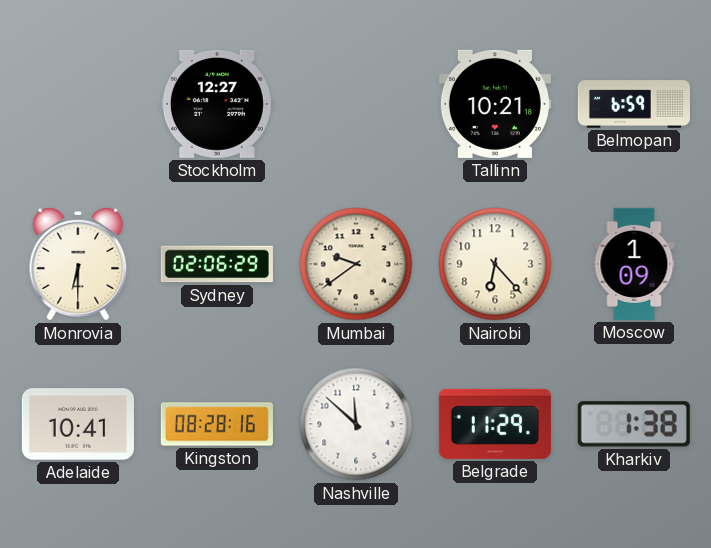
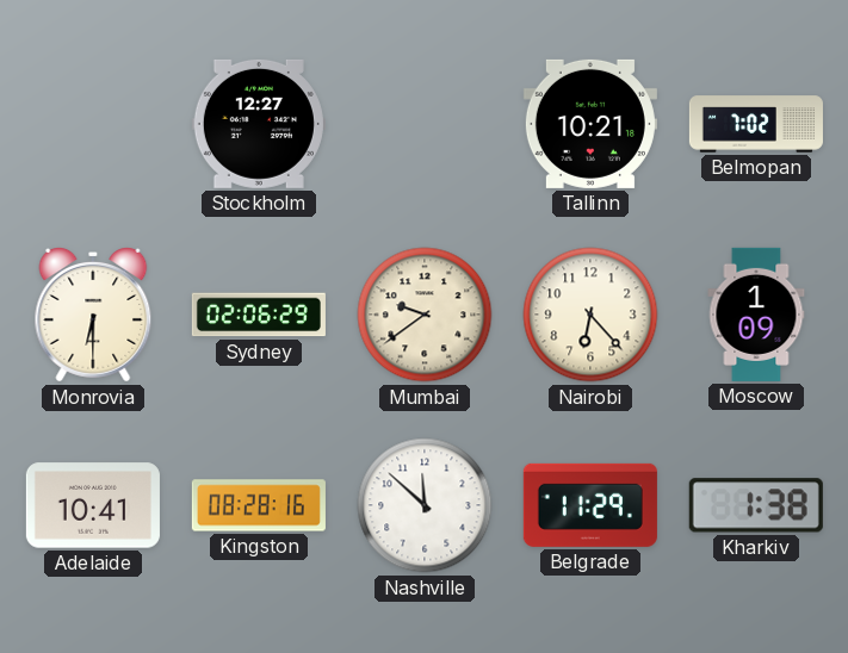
Belmopan: 6:59 -> 7:02
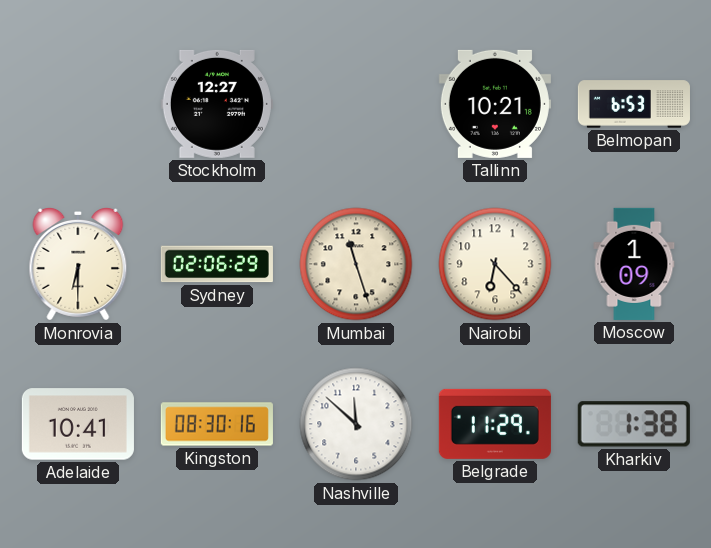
Belmopan: 7:02 -> 6:53
Mumbai: 9:39 -> 11:27
Kingston: 08:28 -> 08:30
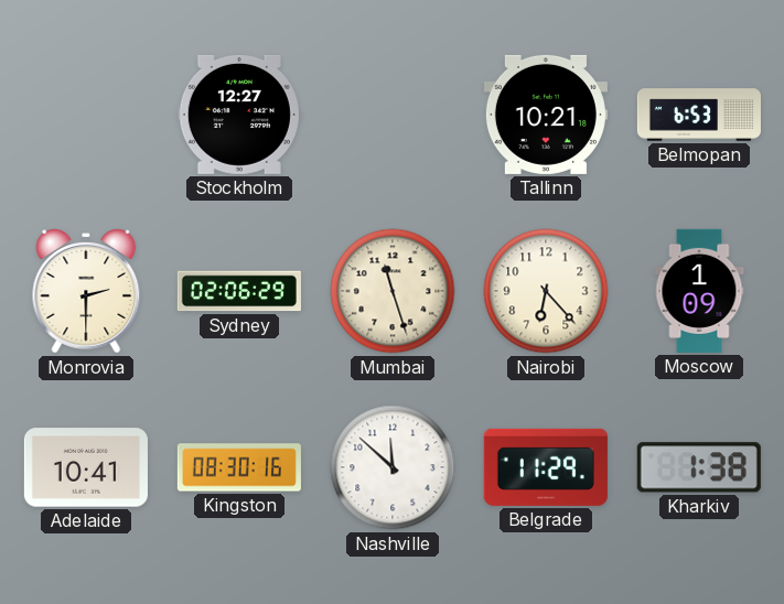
Monrovia: 6:30 -> 2:30
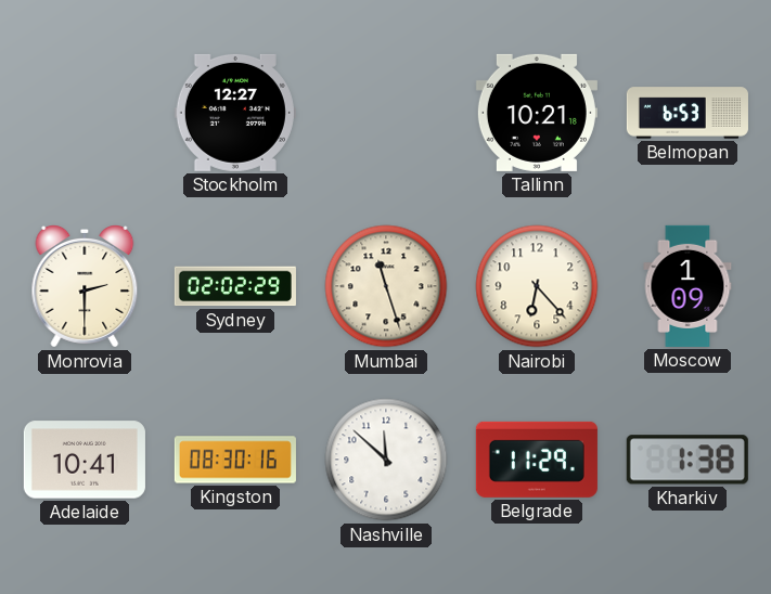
Sydney: 02:06 -> 02:02
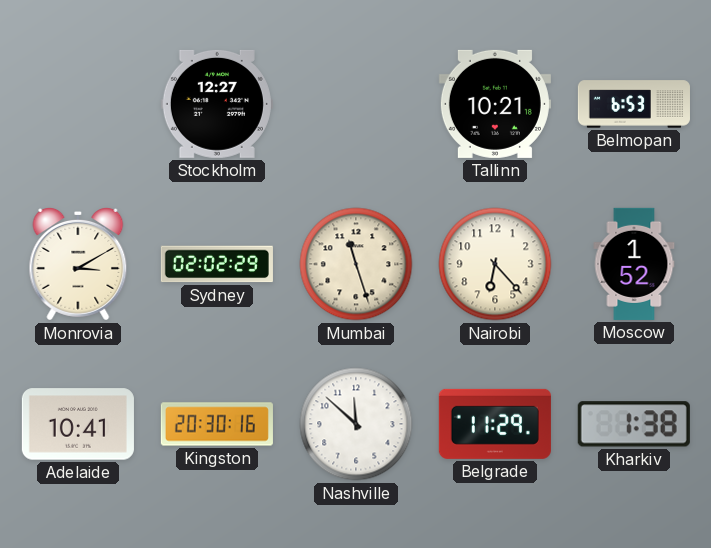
Monrovia: 2:30 -> 3:10
Moscow: 1:09 -> 1:52
Kingston: 08:30 -> 20:30
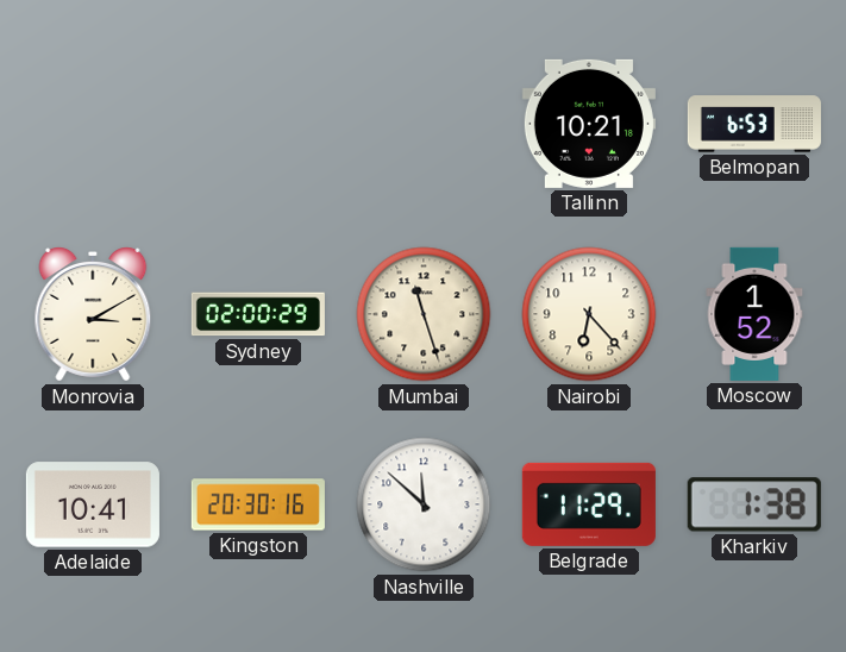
Stockholm: 12:27 -> none
Sydney: 02:02 -> 02:00
